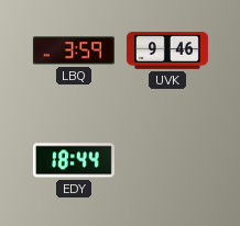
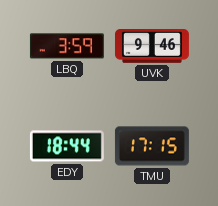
TMU: none -> 17:15
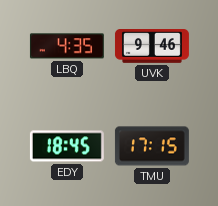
LBQ: 3:59 -> 4:35
EDY: 18:44 -> 18:45
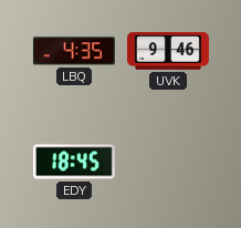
TMU: 17:15 -> none
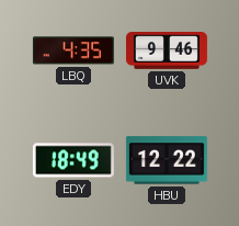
EDY: 18:45 -> 18:49
HBU: none -> 12:22
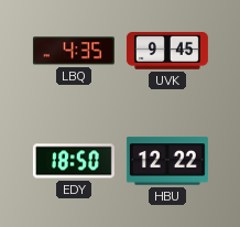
UVK: 9:46 -> 9:45
EDY: 18:49 -> 18:50
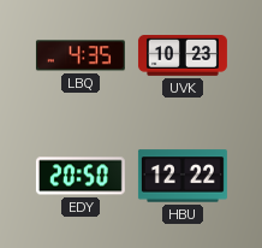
UVK: 9:45 -> 10:23
EDY: 18:50 -> 20:50
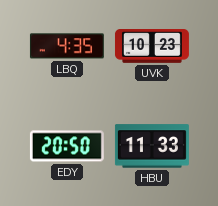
HBU: 12:22 -> 11:33
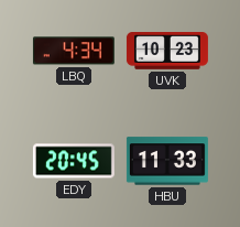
LBQ: 4:35 -> 4:34
EDY: 20:50 -> 20:45
